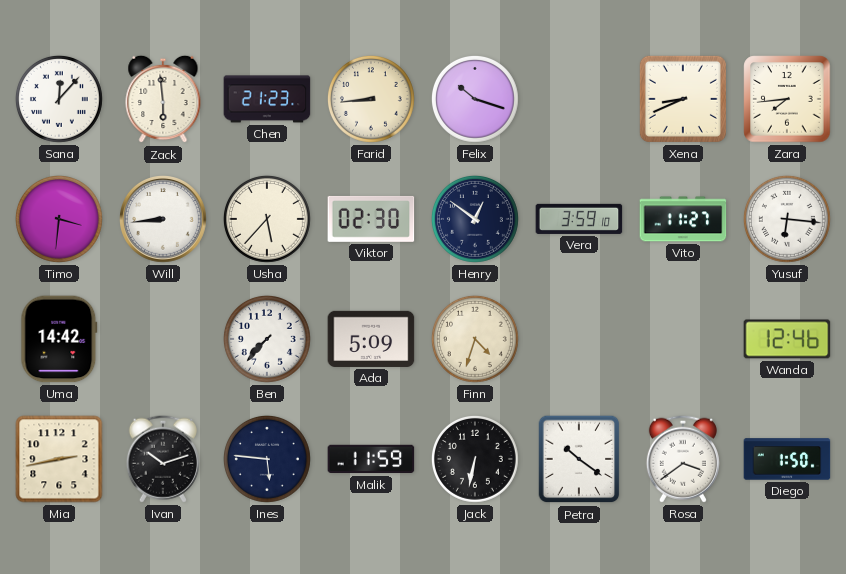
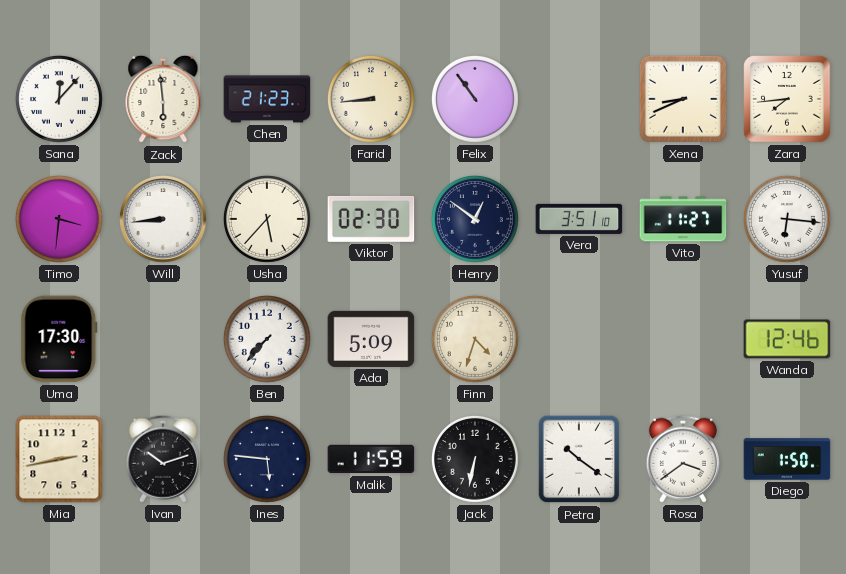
Felix: 10:18 -> 10:54
Vera: 3:59 -> 3:51
Uma: 14:42 -> 17:30
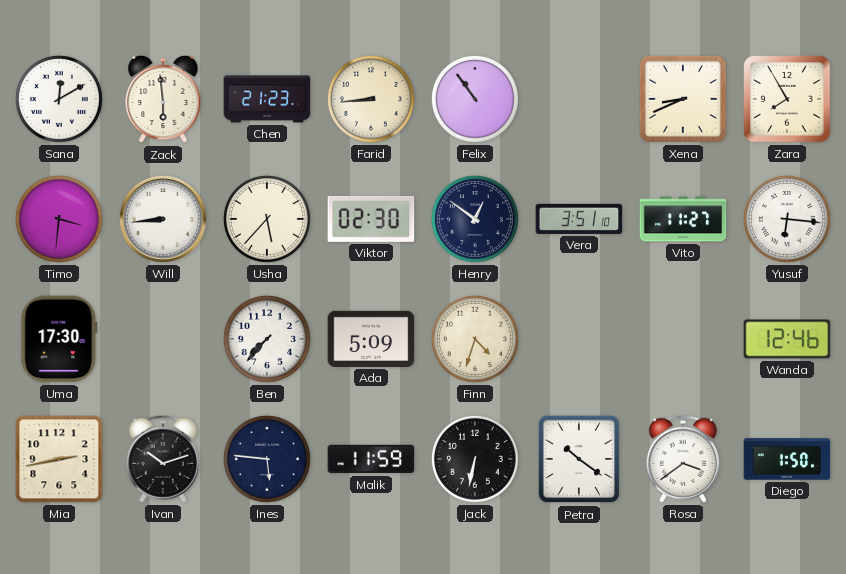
Sana: 12:07 -> 12:10
Zara: 7:44 -> 7:55
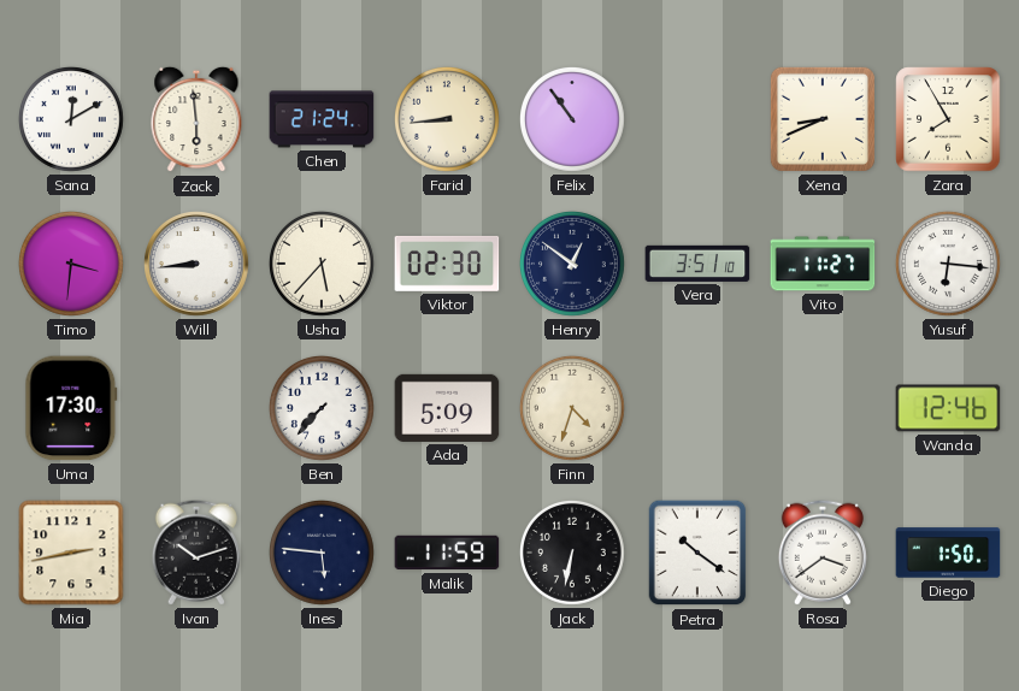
Chen: 21:23 -> 21:24
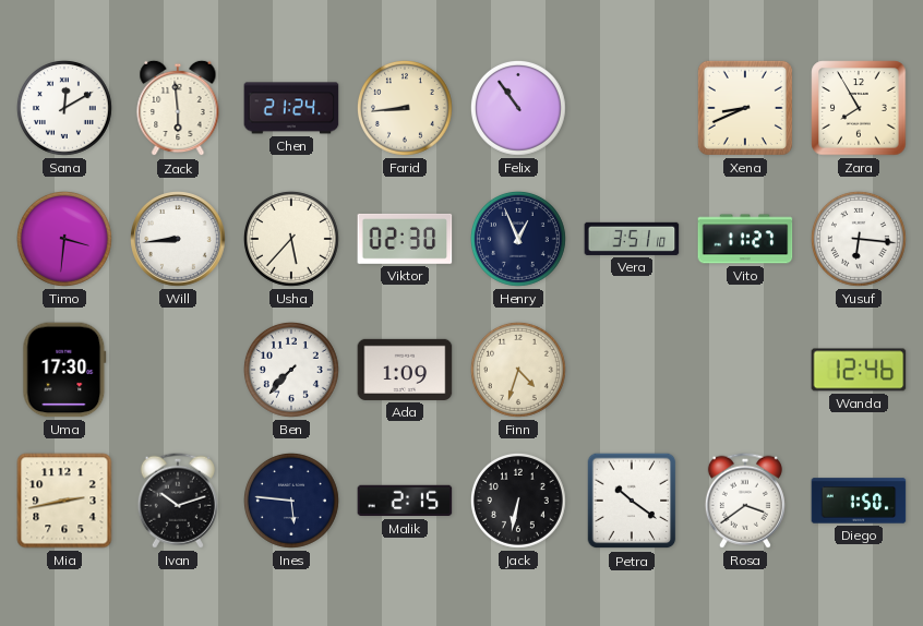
Henry: 12:51 -> 12:56
Ada: 5:09 -> 1:09
Malik: 11:59 -> 2:15
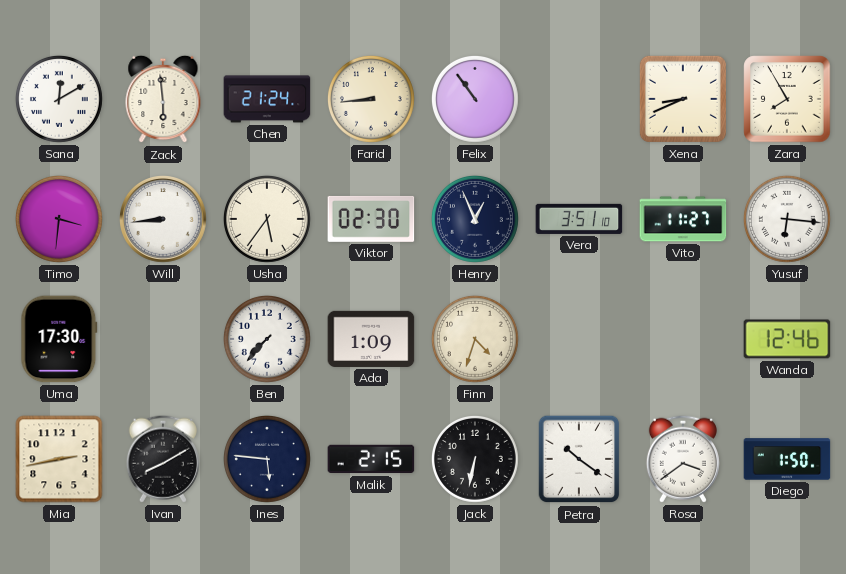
Usha: 5:37 -> 5:36
Ivan: 10:12 -> 8:10
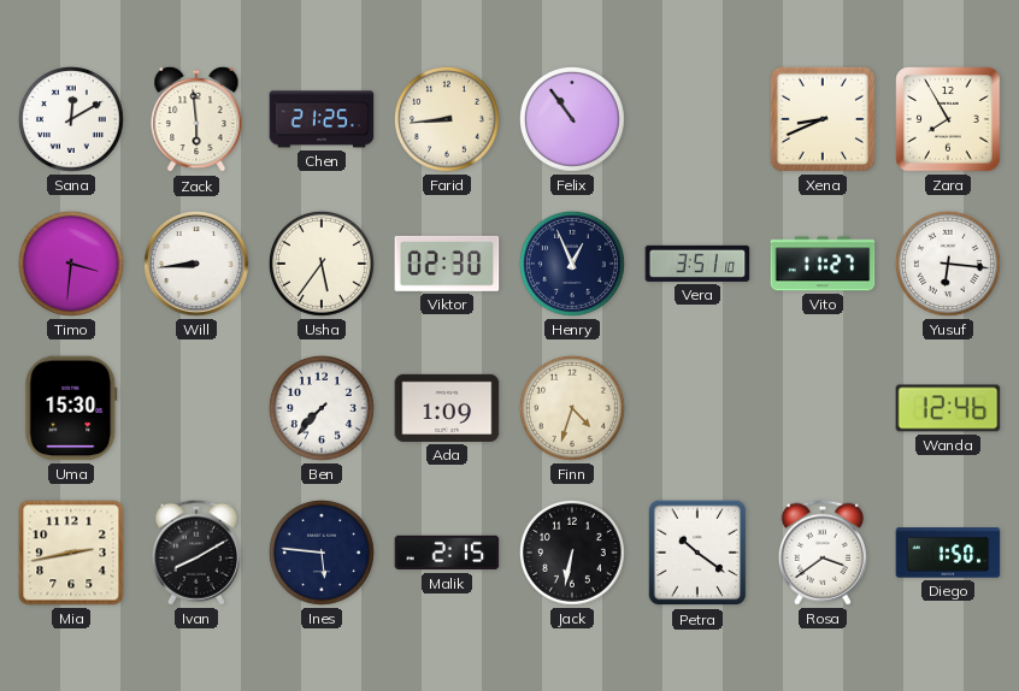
Chen: 21:24 -> 21:25
Uma: 17:30 -> 15:30
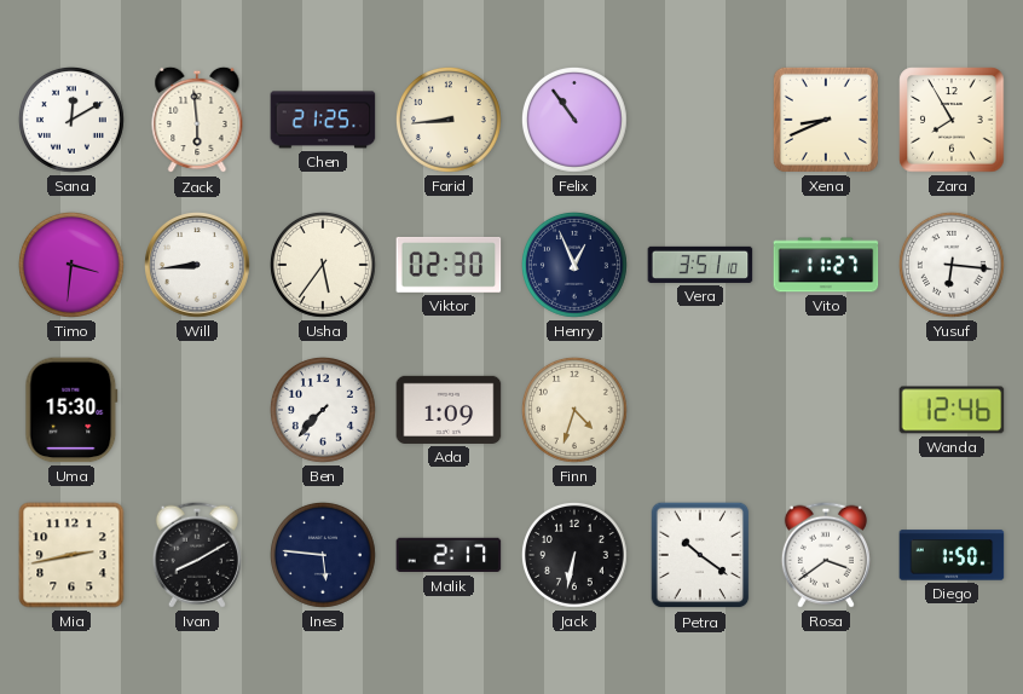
Malik: 2:15 -> 2:17
